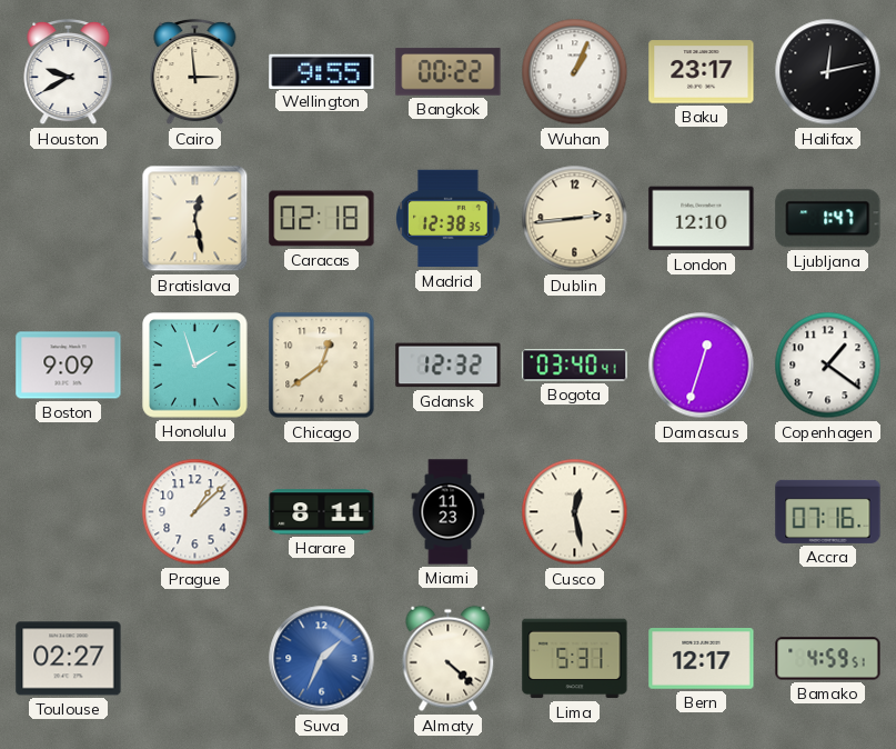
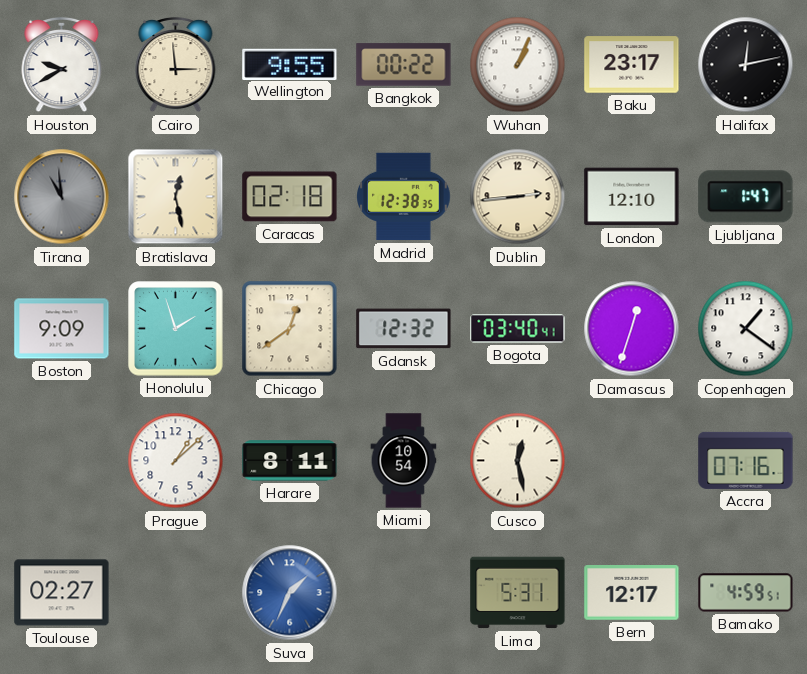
Tirana: none -> 10:59
Miami: 11:23 -> 10:54
Almaty: 4:22 -> none
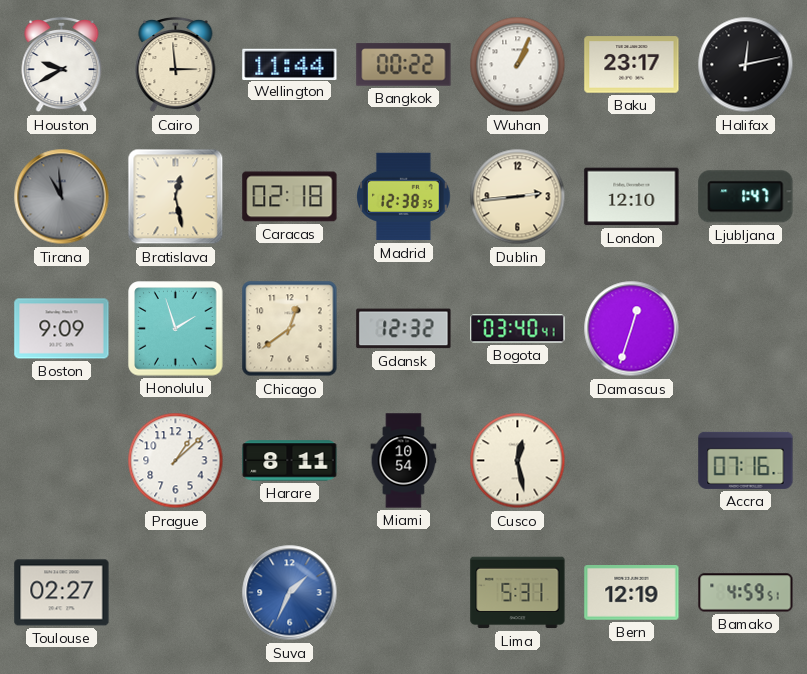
Wellington: 9:55 -> 11:44
Copenhagen: 1:21 -> none
Bern: 12:17 -> 12:19
